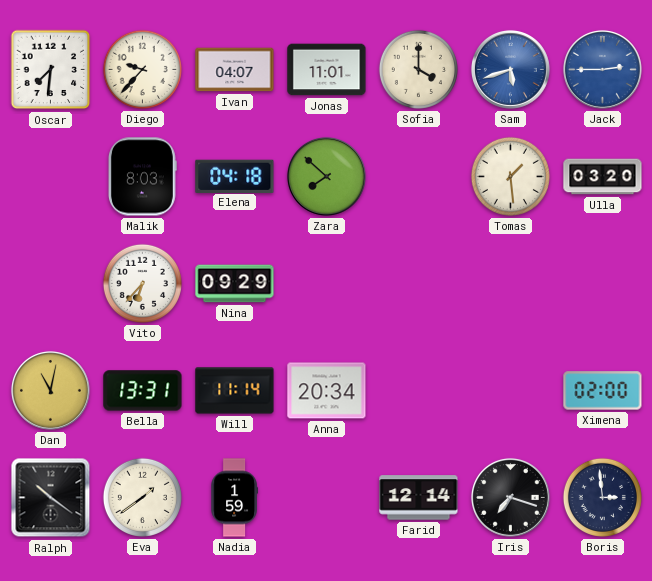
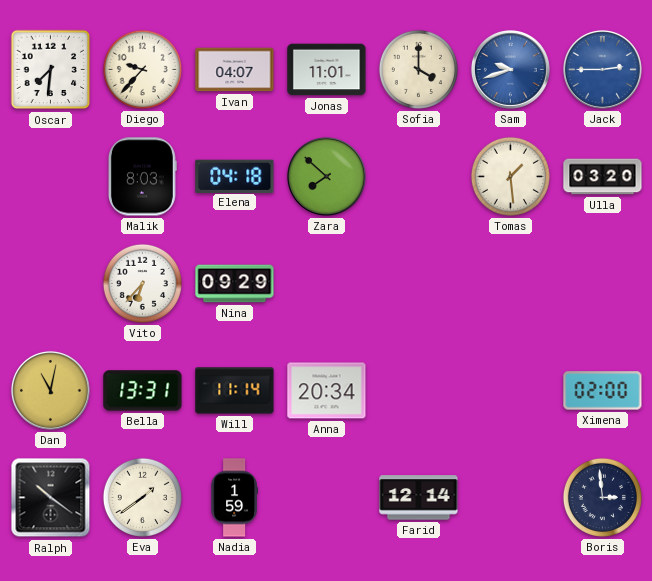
Sam: 5:42 -> 9:42
Iris: 7:18 -> none
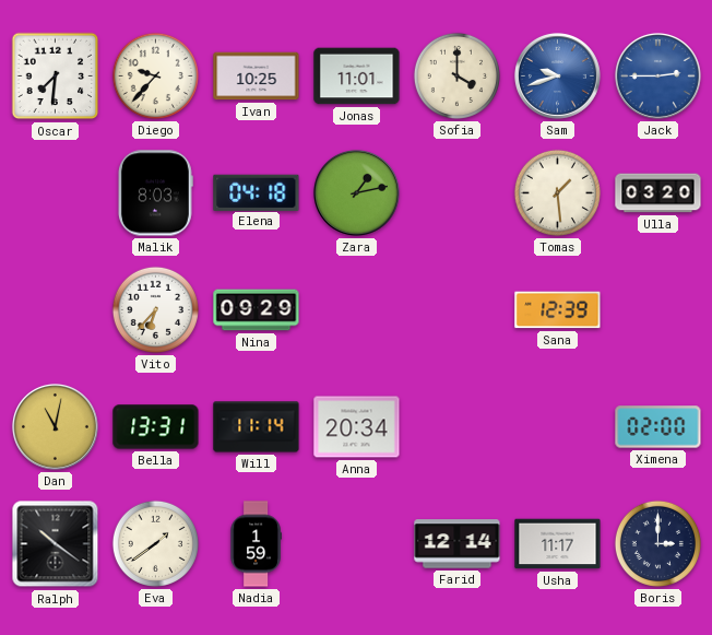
Ivan: 04:07 -> 10:25
Zara: 7:52 -> 1:13
Sana: none -> 12:39
Usha: none -> 11:17
Boris: 2:59 -> 3:00
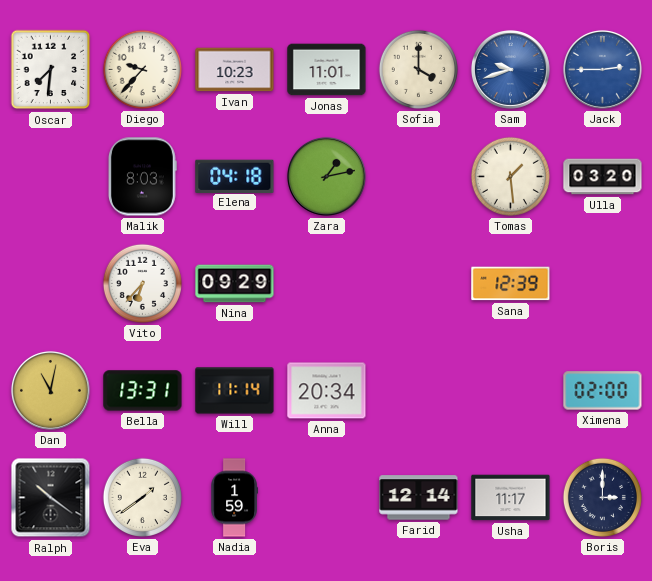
Ivan: 10:25 -> 10:23
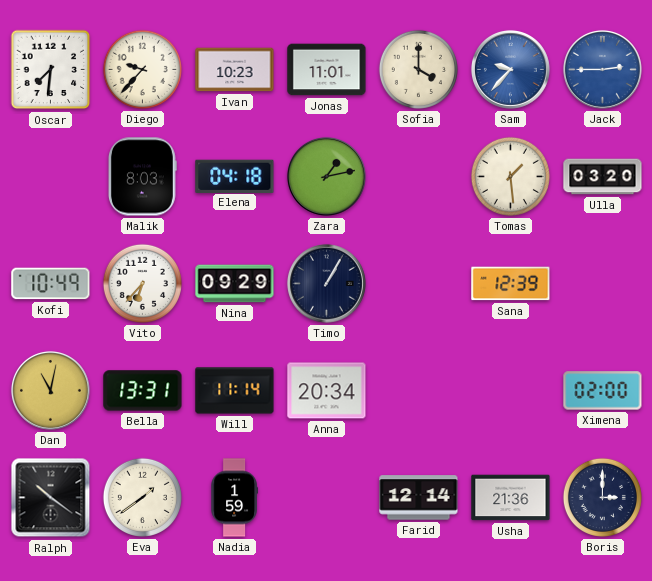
Sam: 9:42 -> 9:37
Kofi: none -> 10:49
Timo: none -> 1:05
Usha: 11:17 -> 21:36
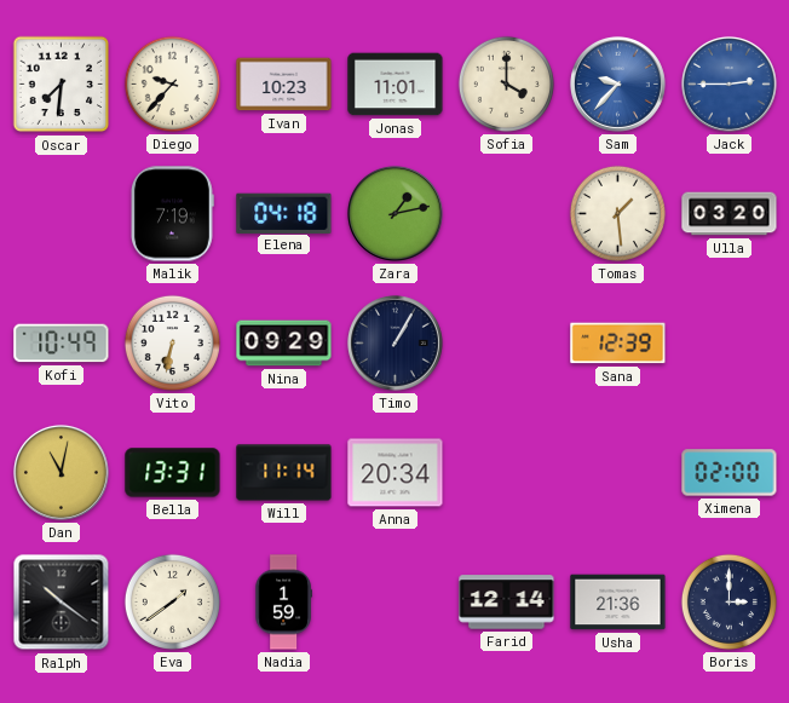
Malik: 8:03 -> 7:19
Vito: 6:37 -> 6:32
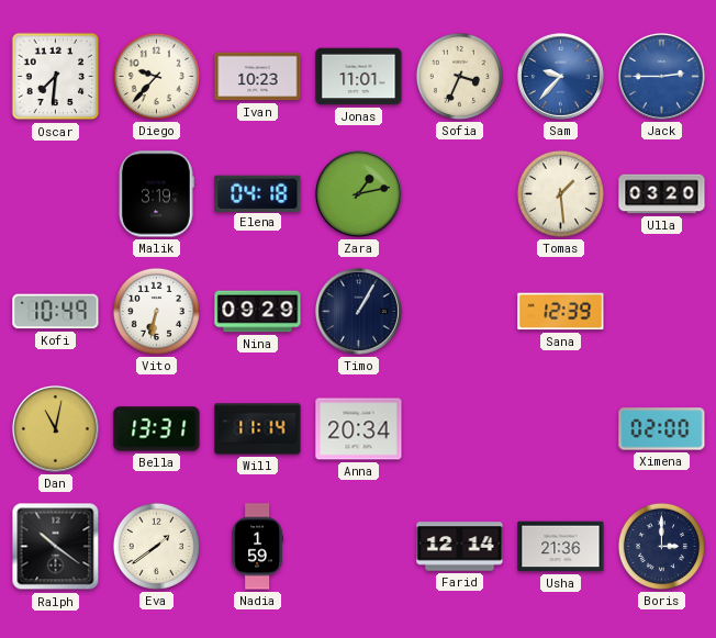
Sofia: 4:00 -> 3:34
Malik: 7:19 -> 3:19
